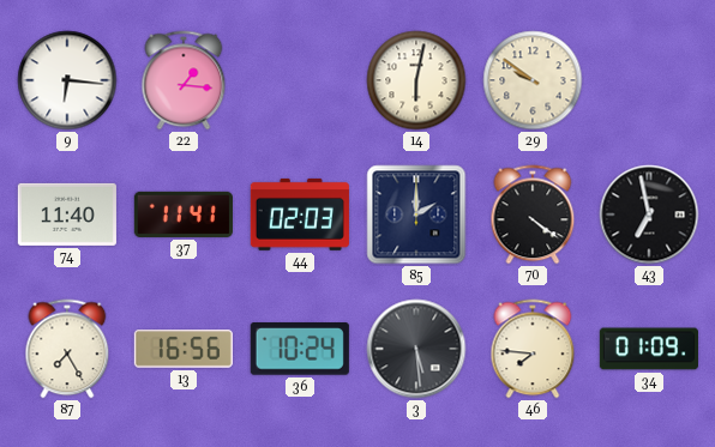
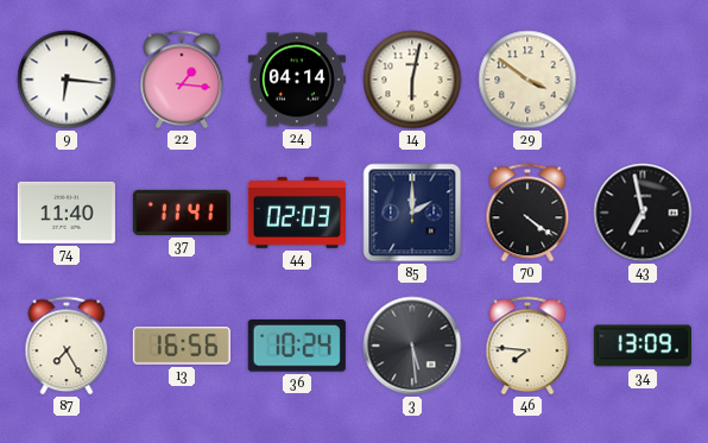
24: none -> 04:14
29: 9:51 -> 3:51
34: 01:09 -> 13:09
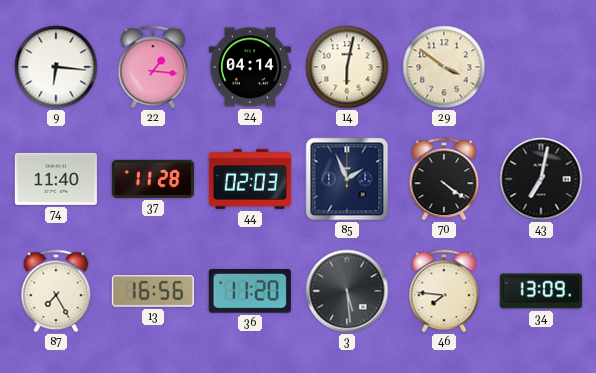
37: 11:41 -> 11:28
85: 2:00 -> 1:56
43: 6:58 -> 7:02
36: 10:24 -> 11:20
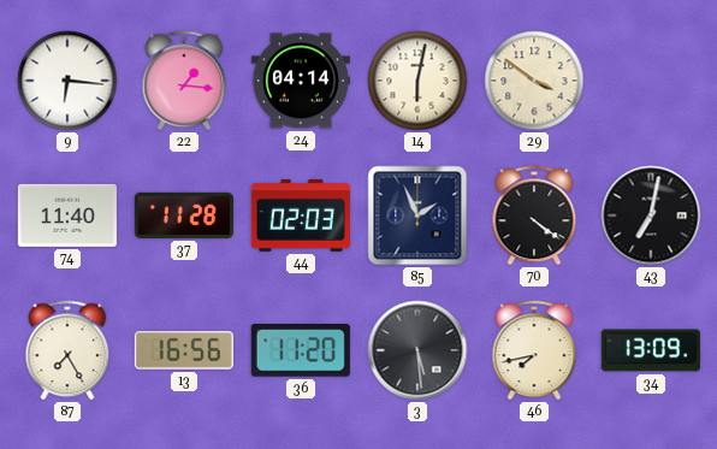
46: 7:46 -> 7:43
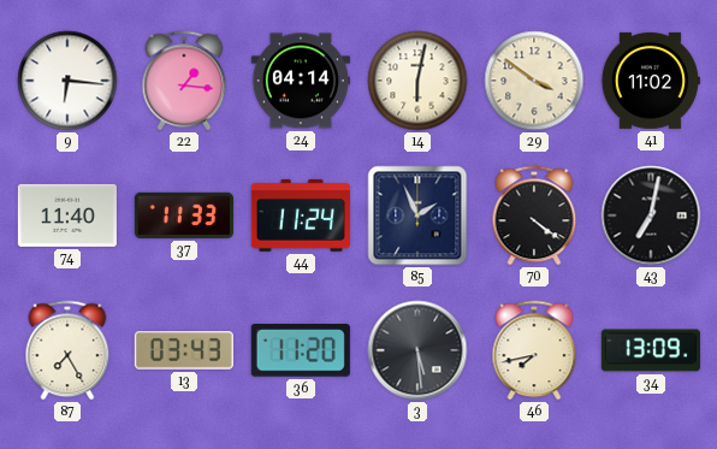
41: none -> 11:02
37: 11:28 -> 11:33
44: 02:03 -> 11:24
13: 16:56 -> 03:43
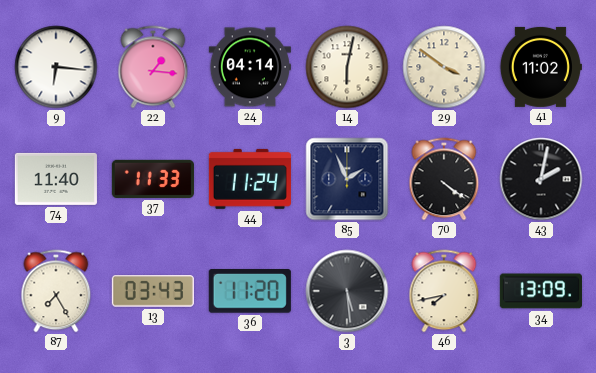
43: 7:02 -> 2:02
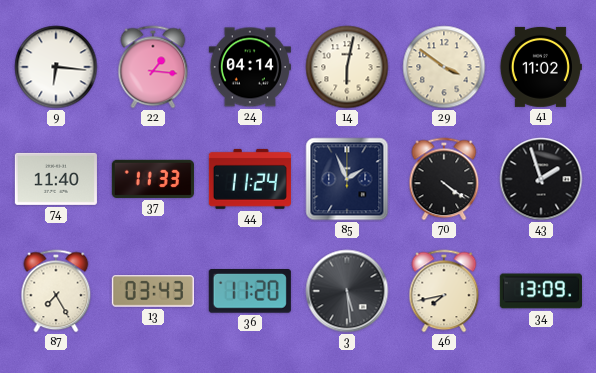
43: 2:02 -> 1:57
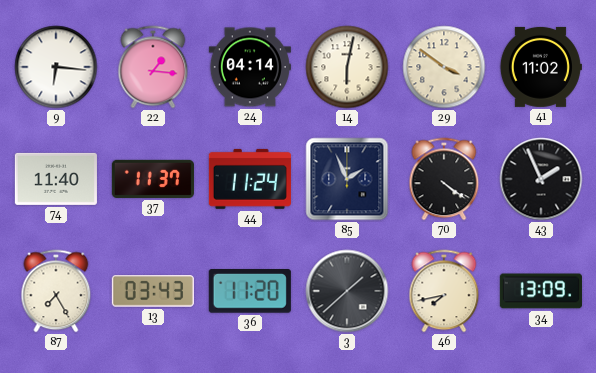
37: 11:33 -> 11:37
43: 1:57 -> 1:56
3: 5:29 -> 1:38
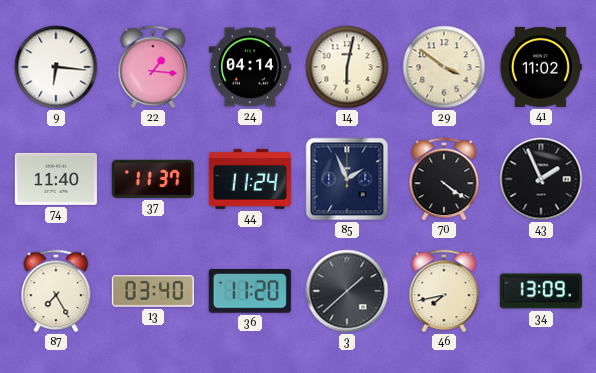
13: 03:43 -> 03:40
